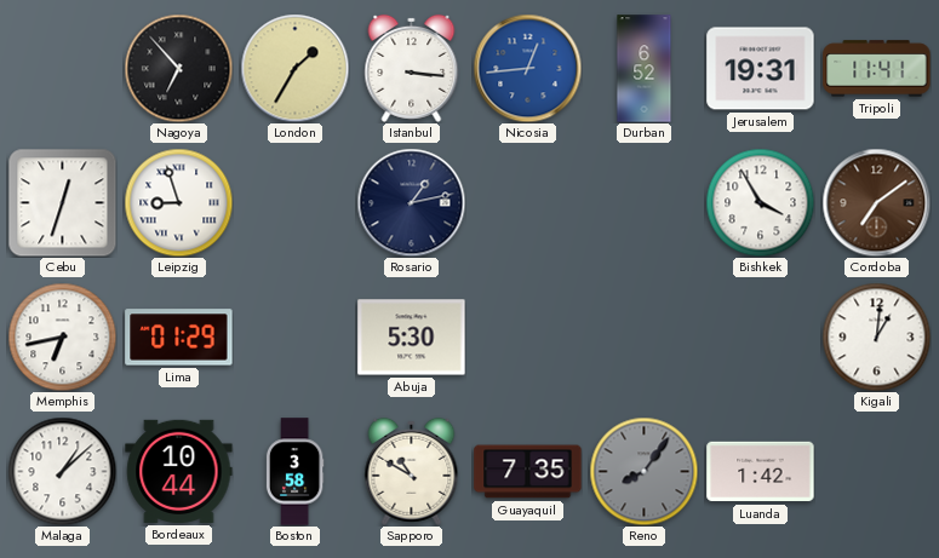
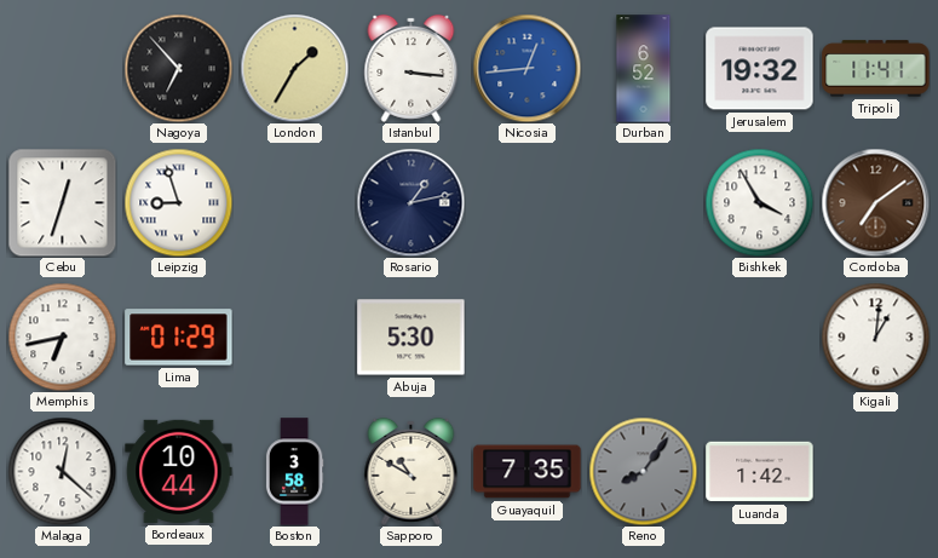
Jerusalem: 19:31 -> 19:32
Malaga: 1:08 -> 12:22
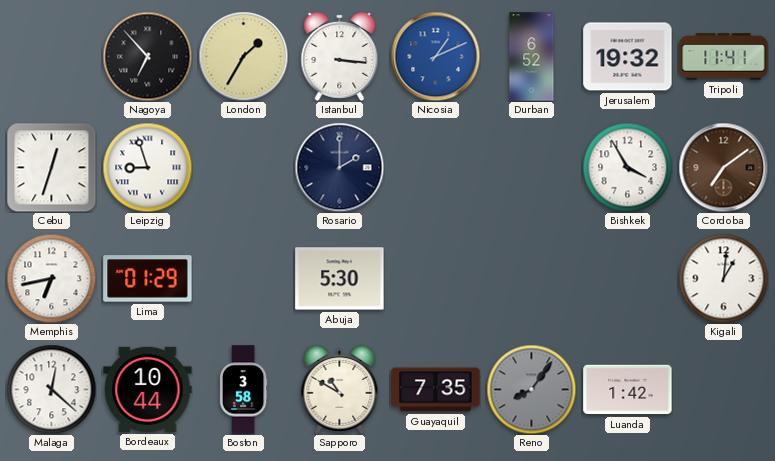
Nicosia: 12:44 -> 1:11
Rosario: 1:13 -> 2:00
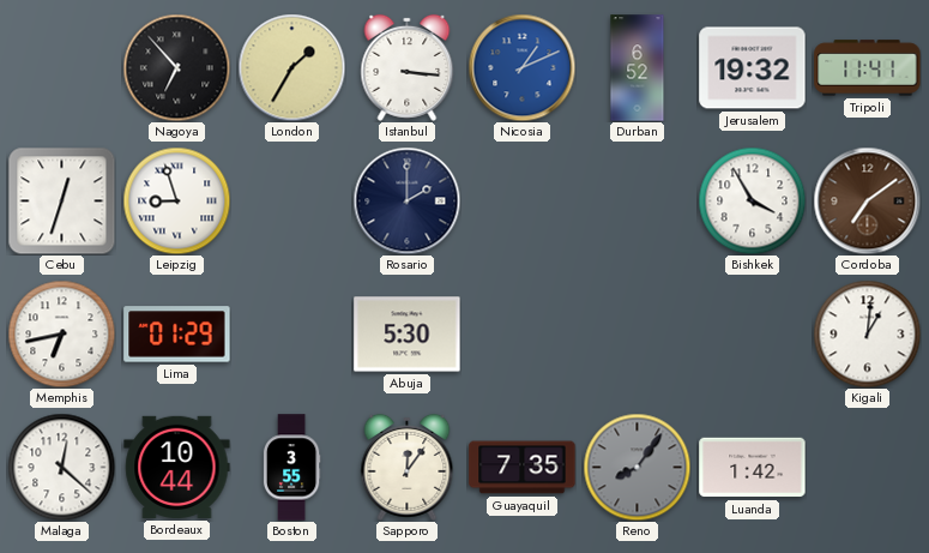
Boston: 3:58 -> 3:55
Sapporo: 10:50 -> 12:06
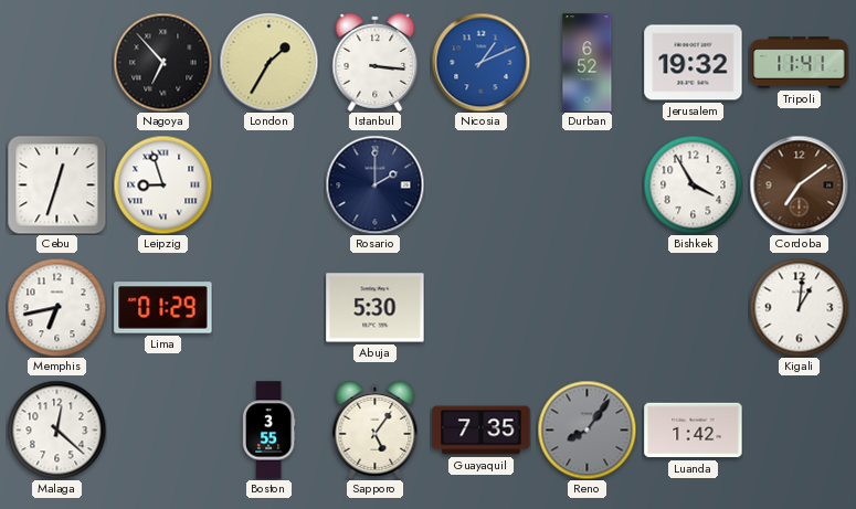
Bordeaux: 10:44 -> none
Sapporo: 12:06 -> 5:06
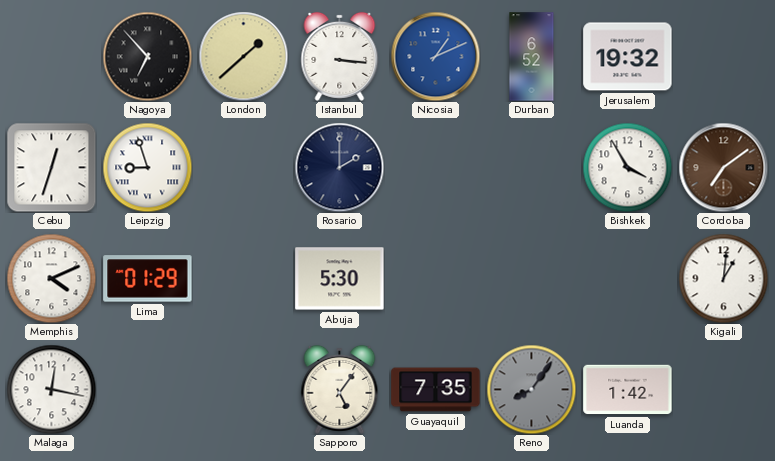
London: 1:35 -> 1:38
Tripoli: 11:41 -> none
Memphis: 6:43 -> 4:11
Malaga: 12:22 -> 12:17
Boston: 3:55 -> none
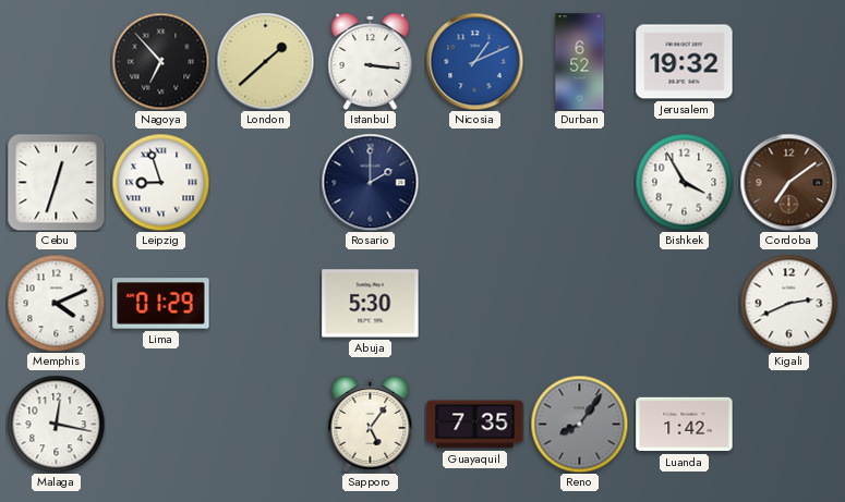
Kigali: 1:01 -> 2:41
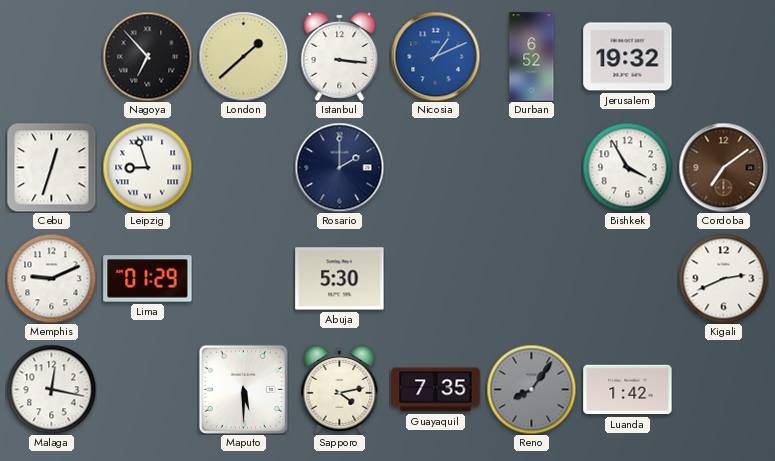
Memphis: 4:11 -> 9:11
Maputo: none -> 5:30
Sapporo: 5:06 -> 4:13
